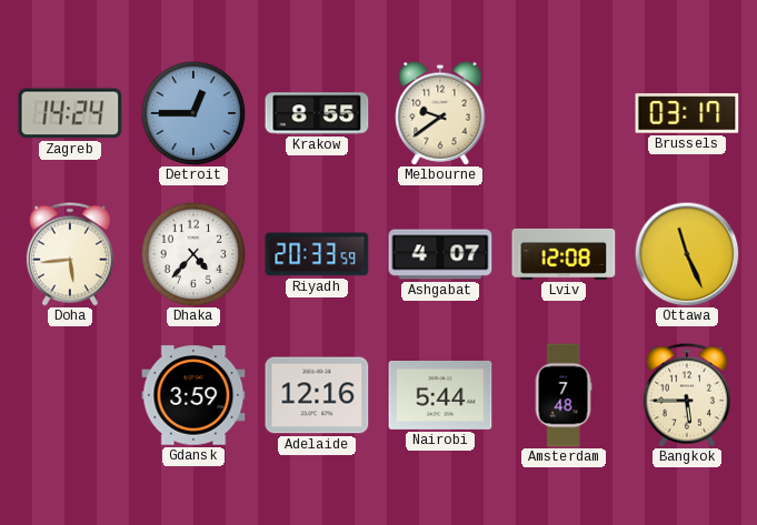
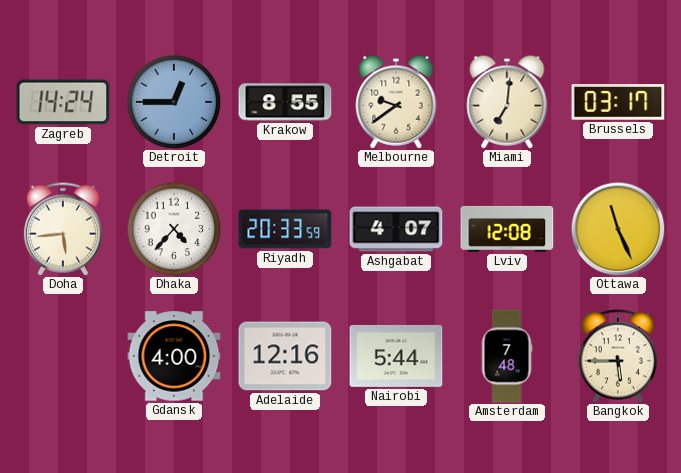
Miami: none -> 7:01
Gdansk: 3:59 -> 4:00
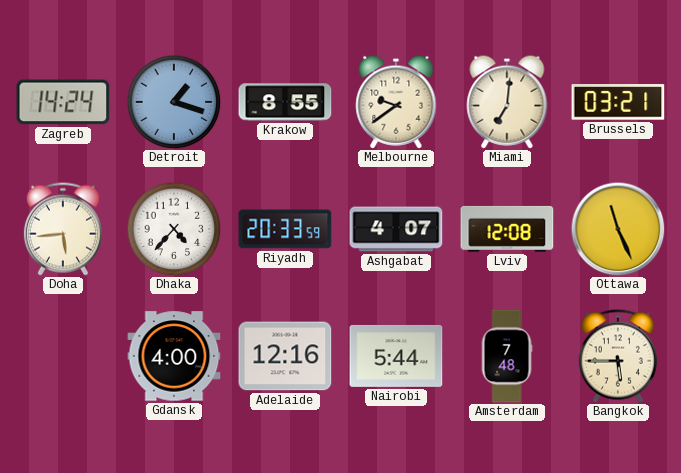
Detroit: 12:45 -> 1:18
Brussels: 03:17 -> 03:21
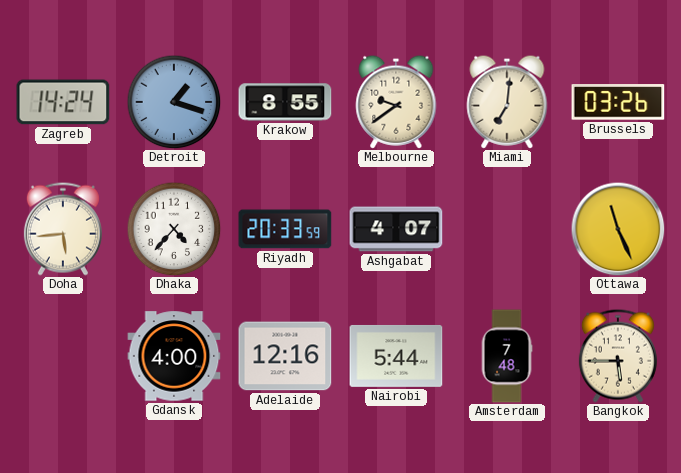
Brussels: 03:21 -> 03:26
Lviv: 12:08 -> none
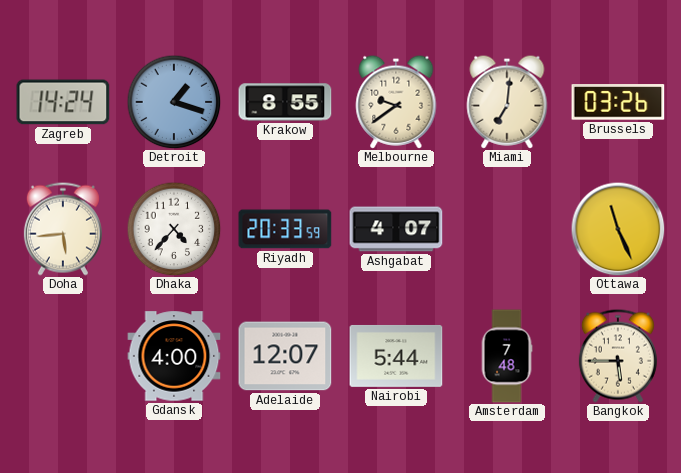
Adelaide: 12:16 -> 12:07
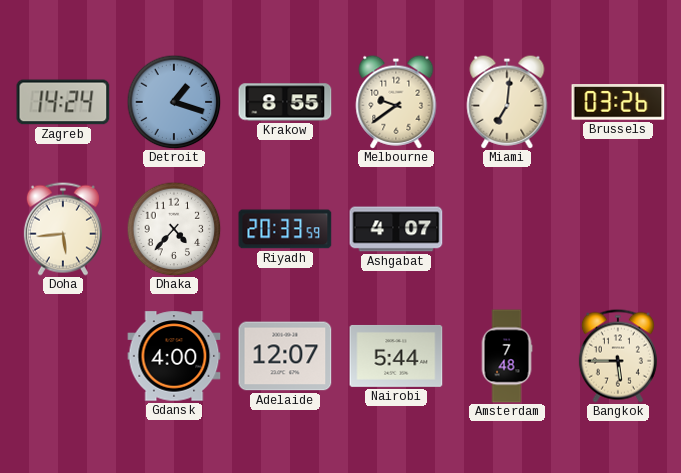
Ottawa: 11:26 -> none
